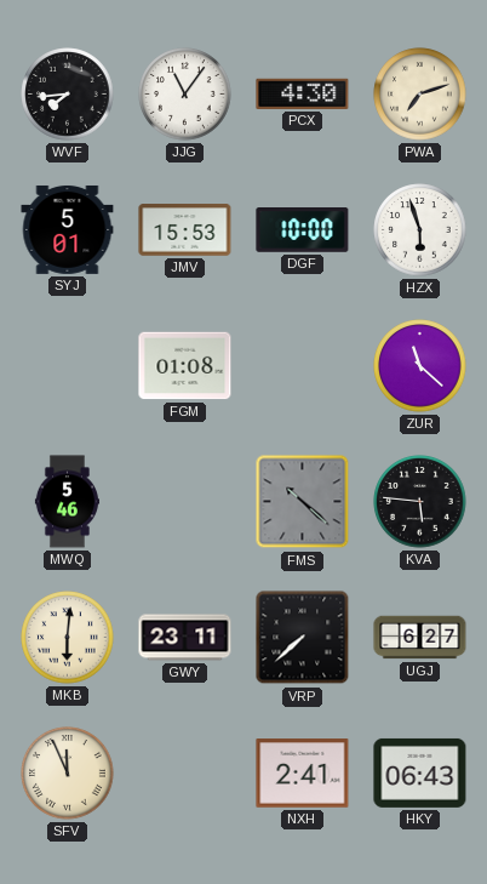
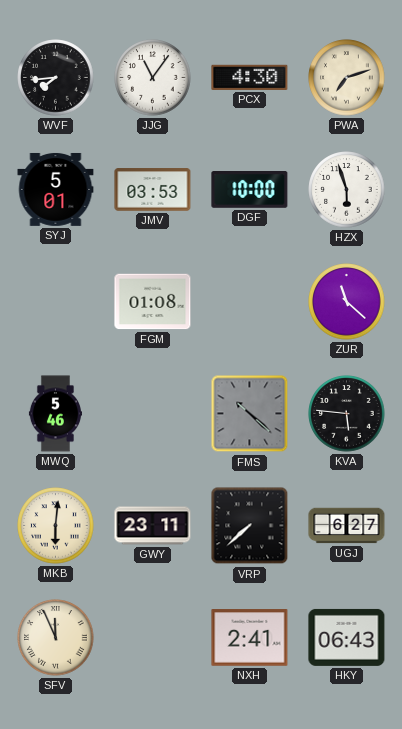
JMV: 15:53 -> 03:53
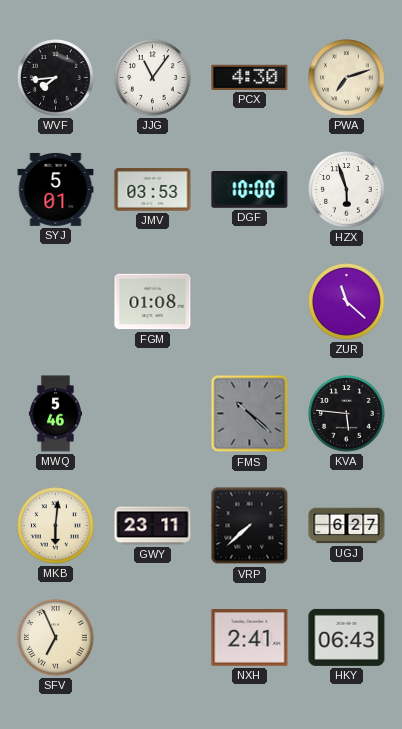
SFV: 11:56 -> 6:56
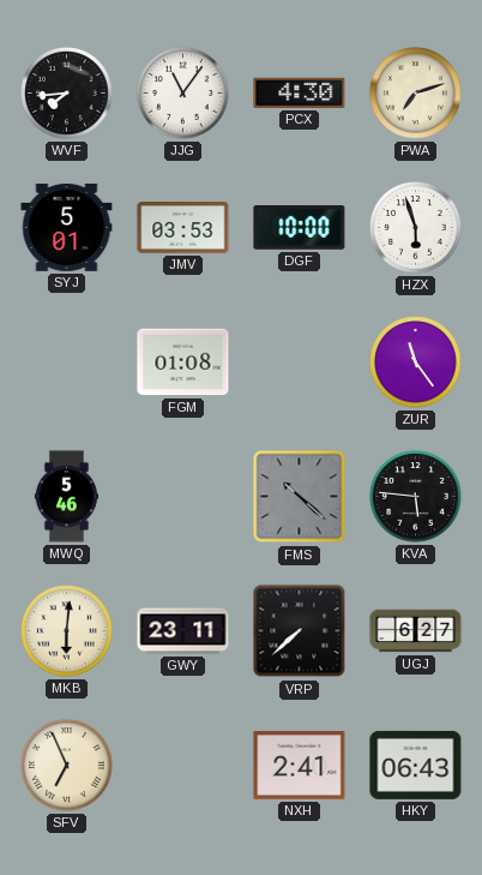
ZUR: 11:22 -> 11:24
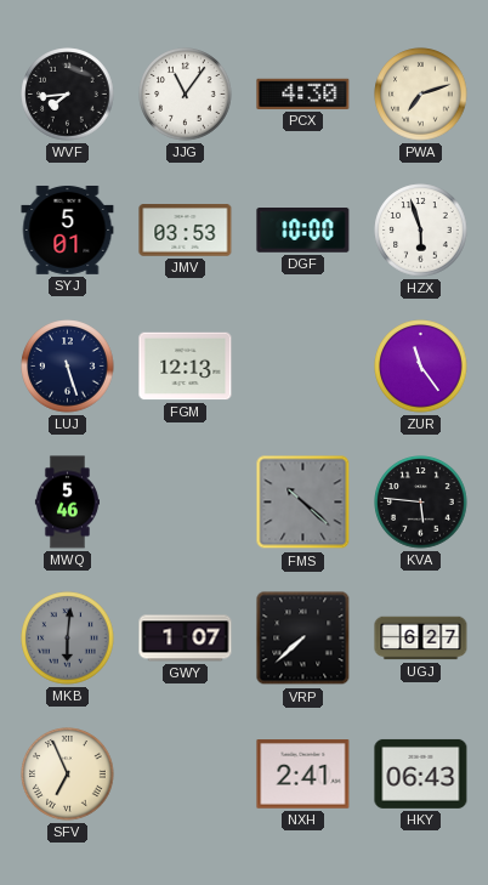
LUJ: none -> 5:27
FGM: 01:08 -> 12:13
MKB dial: cream -> grey
GWY: 23:11 -> 1:07
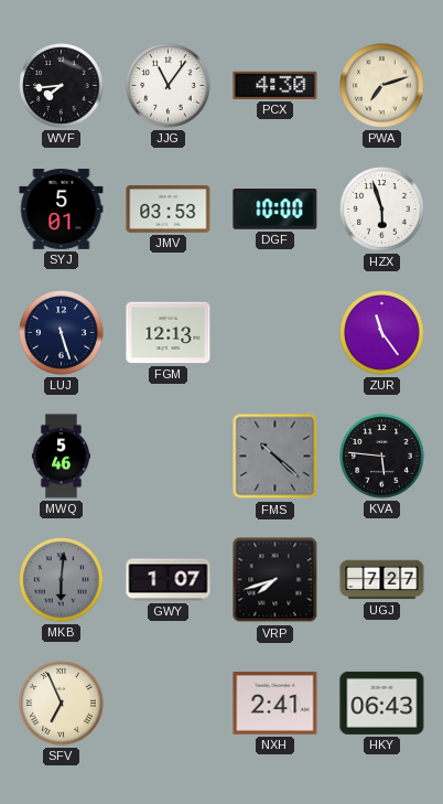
VRP: 7:38 -> 7:42
UGJ: 6:27 -> 7:27
